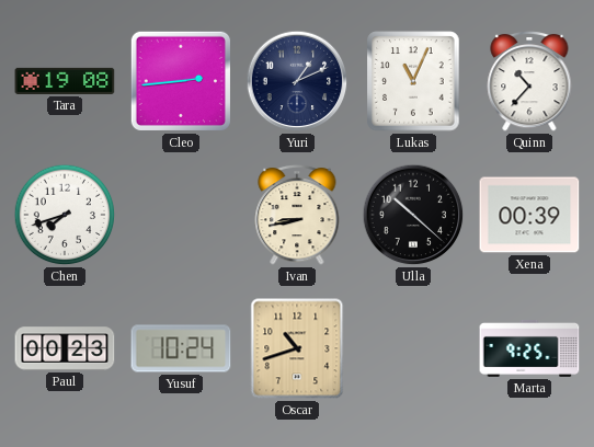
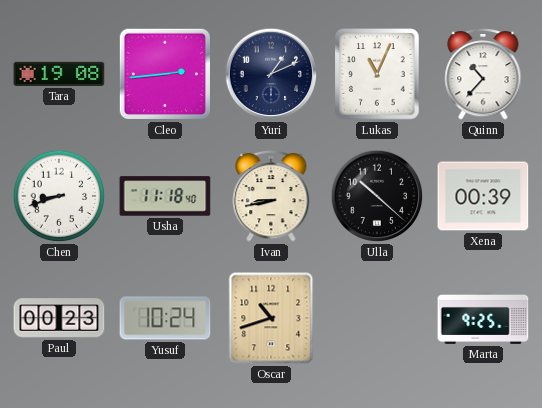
Chen: 7:42 -> 8:42
Usha: none -> 11:18
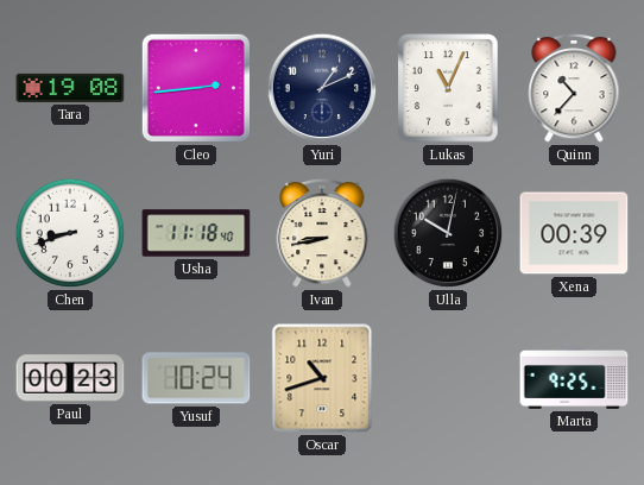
Ulla: 10:22 -> 10:02
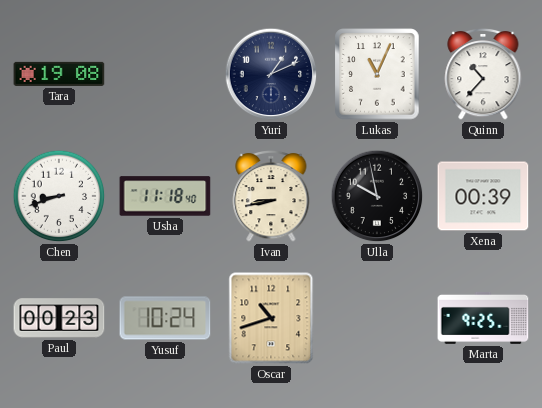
Cleo: 2:44 -> none
Ulla: 10:02 -> 9:58
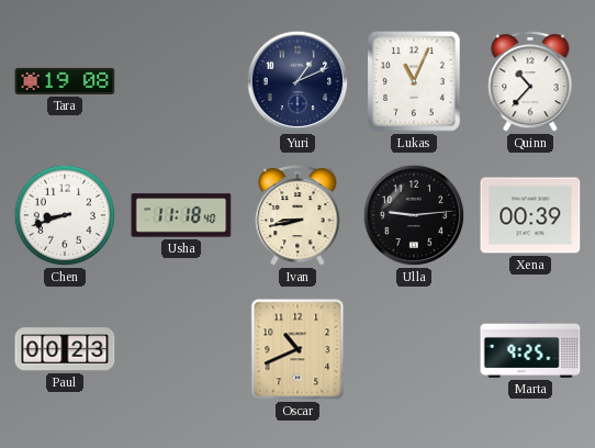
Ulla: 9:58 -> 9:14
Yusuf: 10:24 -> none
Oscar: 10:42 -> 10:41
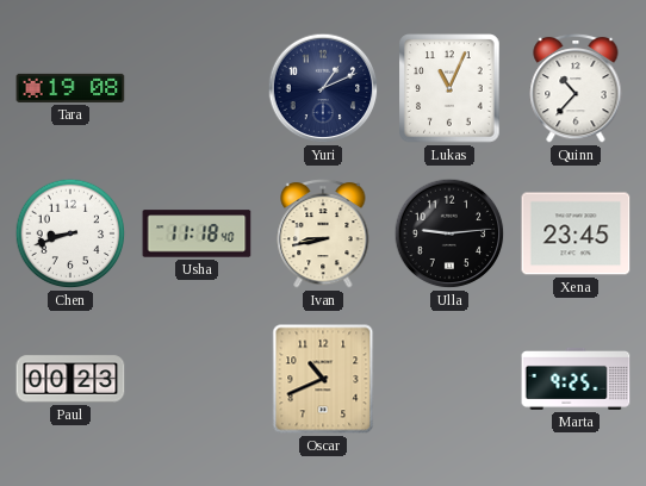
Xena: 00:39 -> 23:45
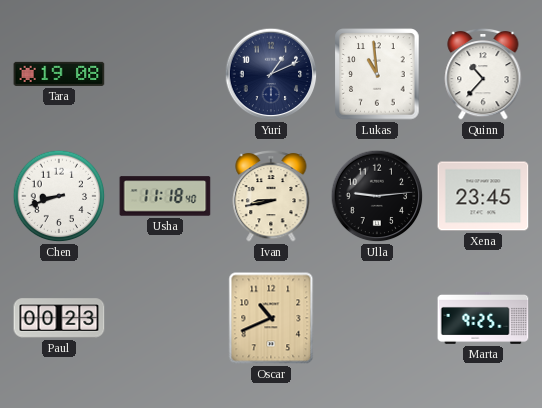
Lukas: 11:04 -> 10:59
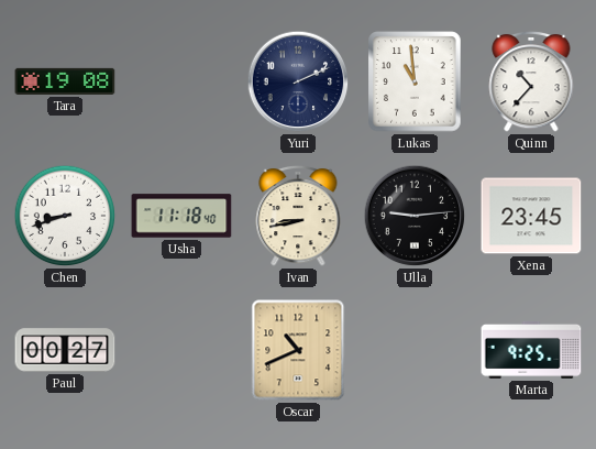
Yuri: 1:11 -> 2:11
Paul: 00:23 -> 00:27
